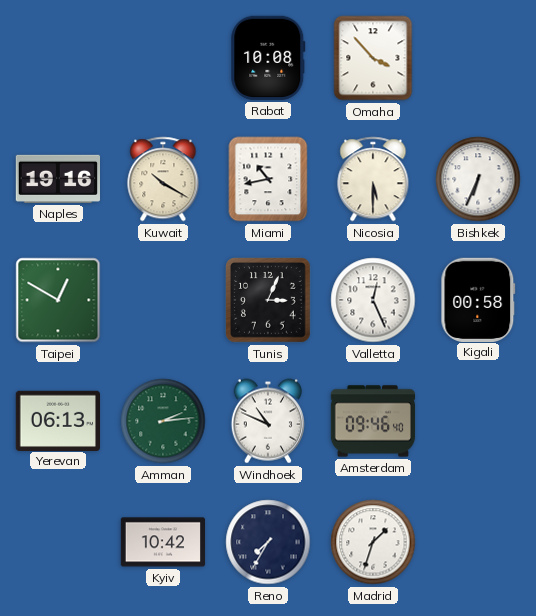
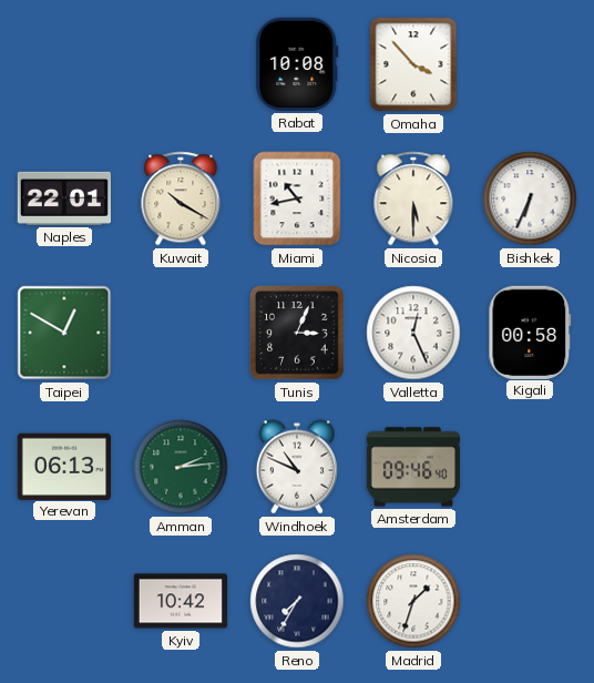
Naples: 19:16 -> 22:01
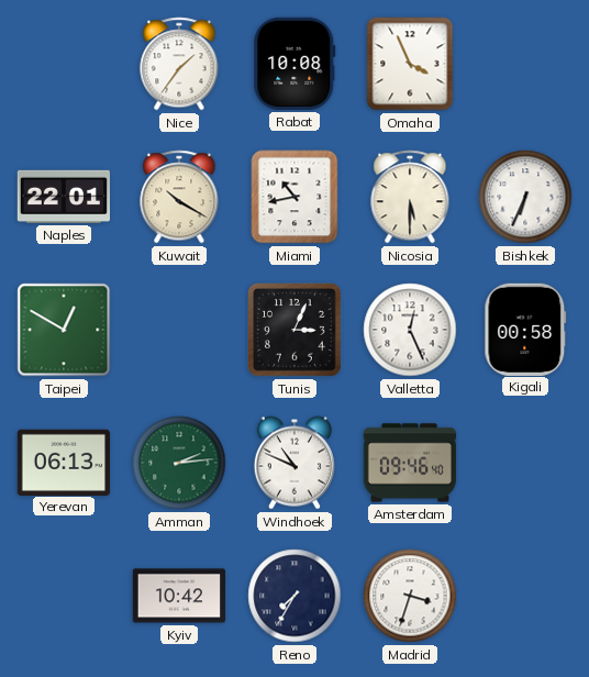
Nice: none -> 1:36
Omaha: 3:53 -> 3:56
Madrid: 1:33 -> 3:33
